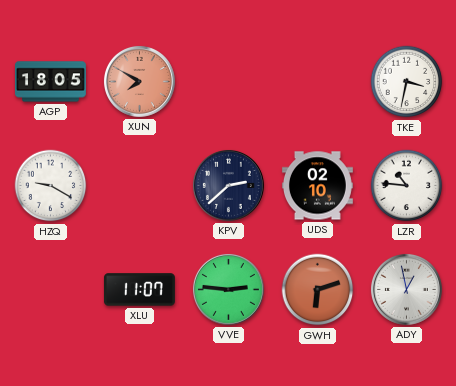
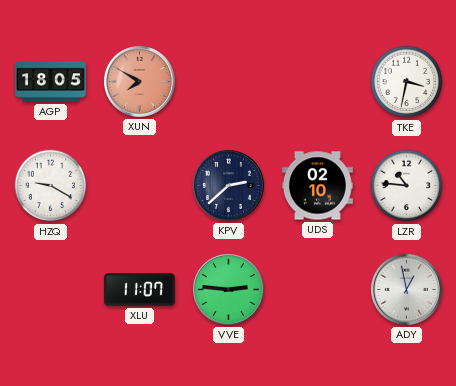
GWH: 6:12 -> none
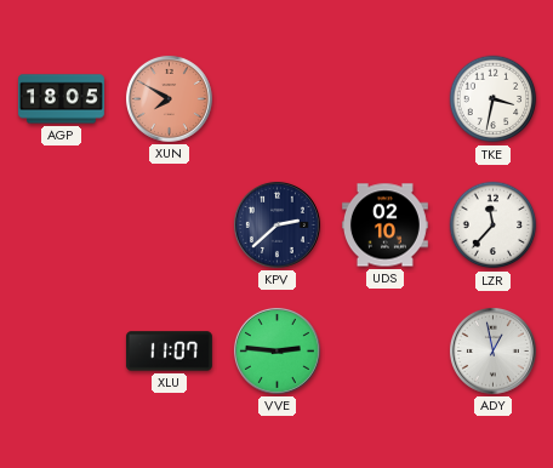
HZQ: 9:20 -> none
LZR: 10:46 -> 11:37
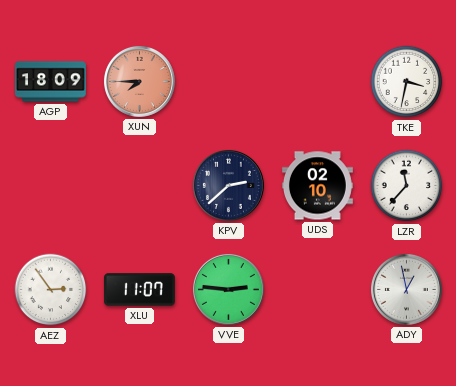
AGP: 18:05 -> 18:09
XUN: 7:50 -> 7:45
AEZ: none -> 2:54
